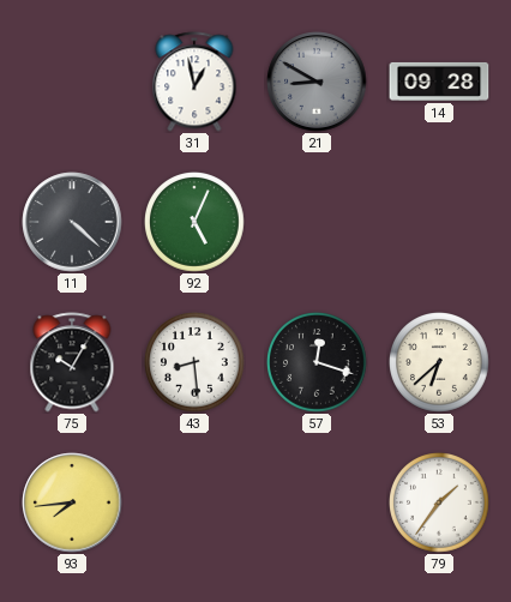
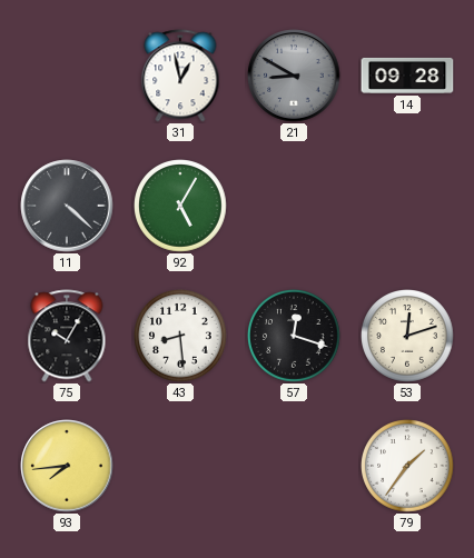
92: 5:04 -> 5:05
53: 6:38 -> 12:12
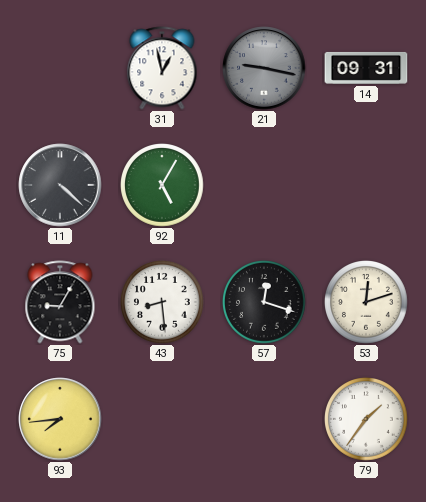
21: 8:50 -> 9:17
14: 09:28 -> 09:31
75: 10:05 -> 9:05
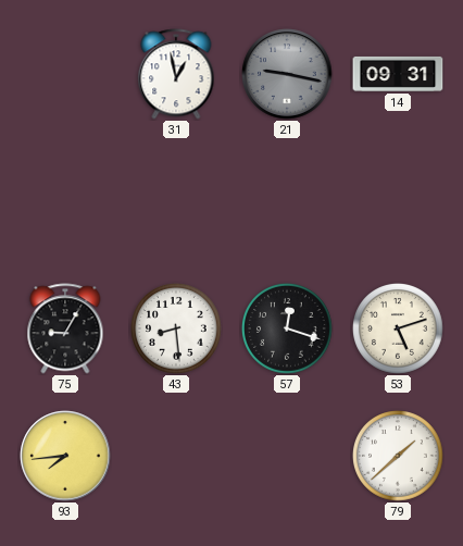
11: 4:22 -> none
92: 5:05 -> none
53: 12:12 -> 5:12
79: 1:36 -> 1:38
